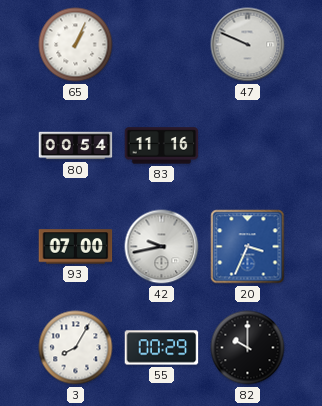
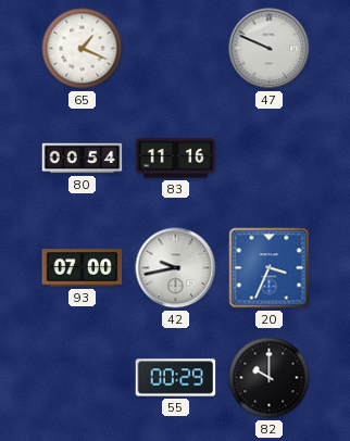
65: 1:04 -> 1:19
3: 8:05 -> none
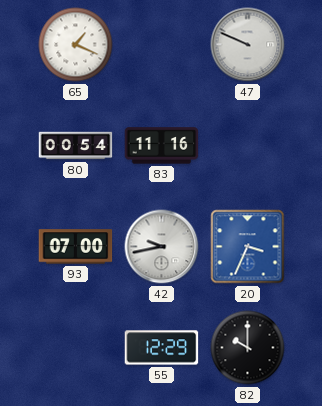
55: 00:29 -> 12:29
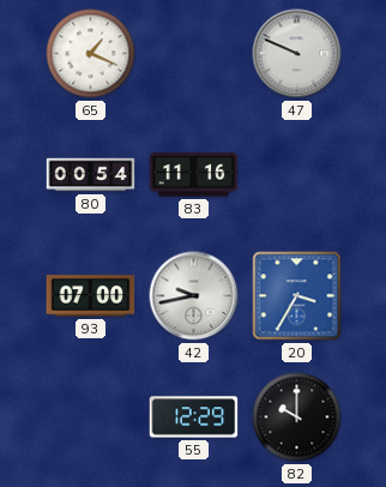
20: 3:34 -> 3:35
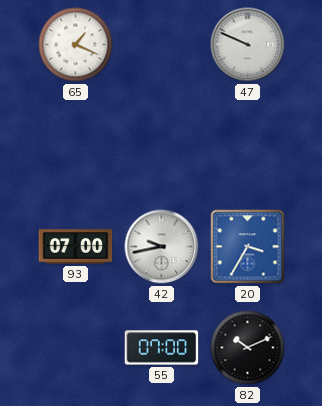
80: 00:54 -> none
83: 11:16 -> none
55: 12:29 -> 07:00
82: 10:00 -> 10:11
